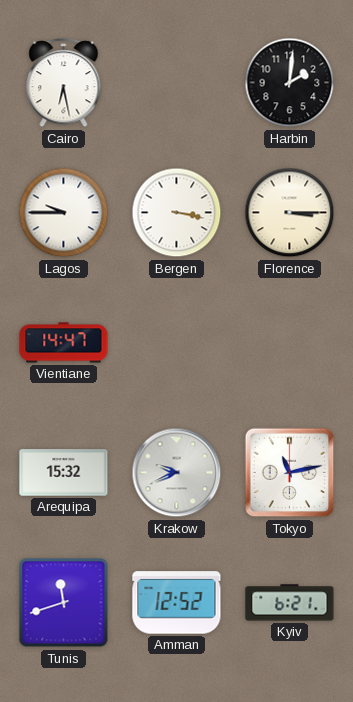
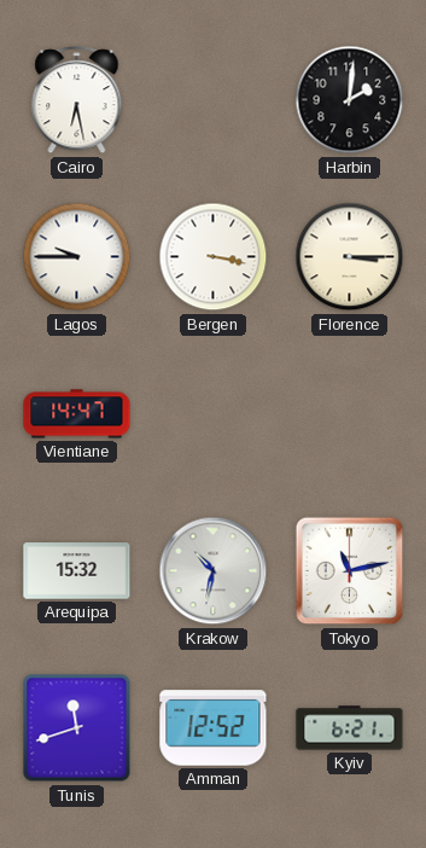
Krakow: 9:41 -> 10:32
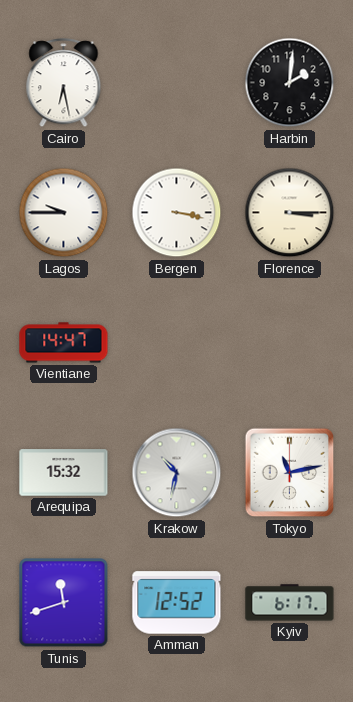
Kyiv: 6:21 -> 6:17
